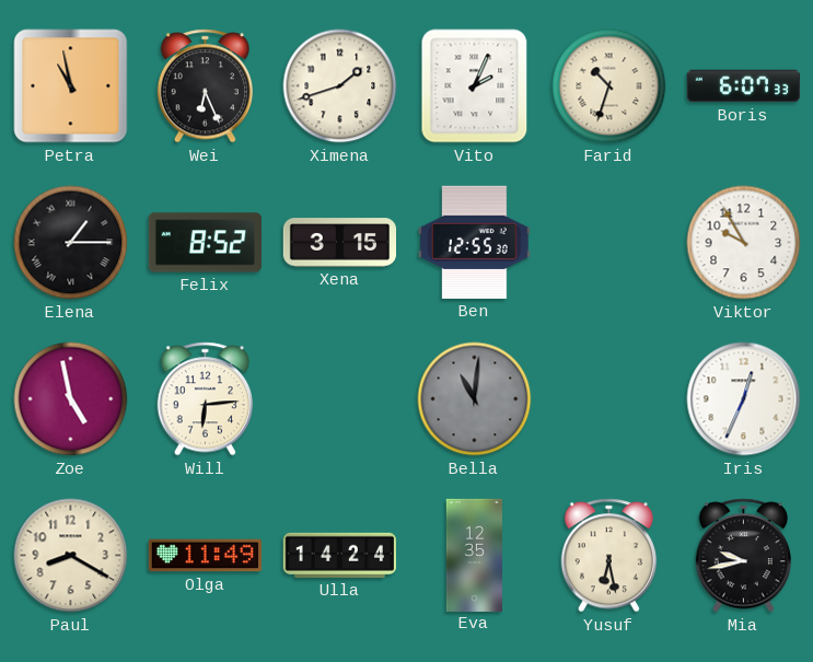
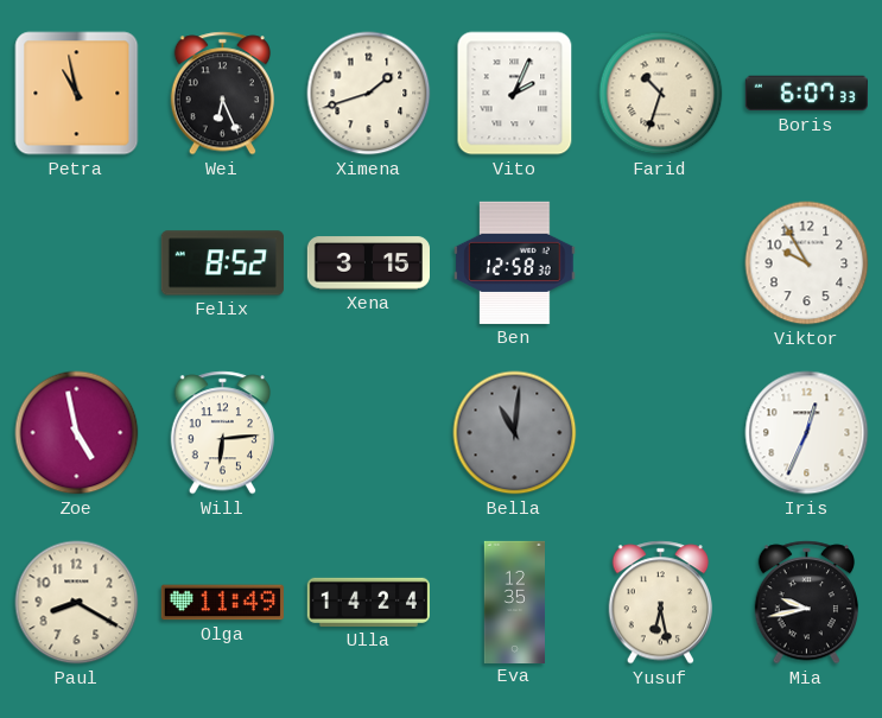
Elena: 1:15 -> none
Ben: 12:55 -> 12:58
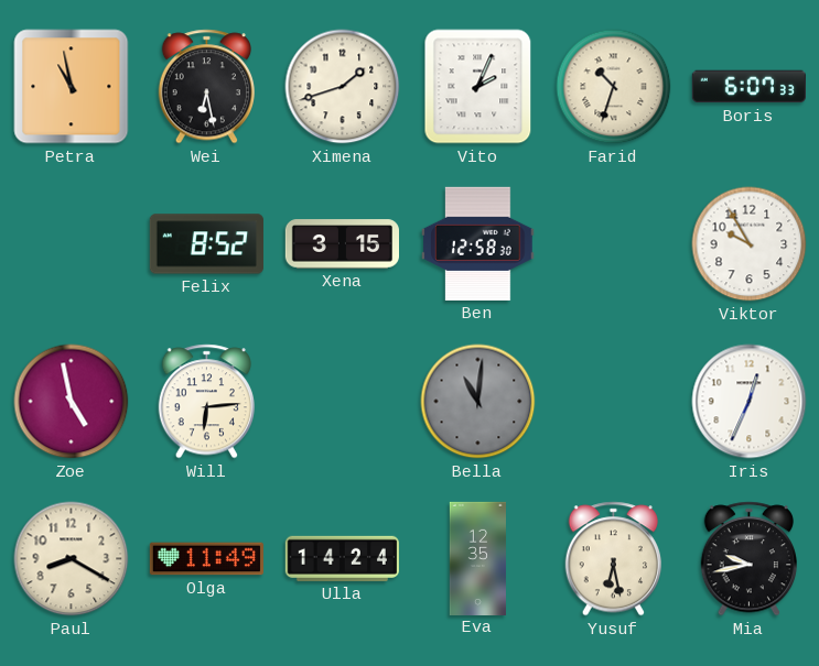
Wei: 6:26 -> 6:28
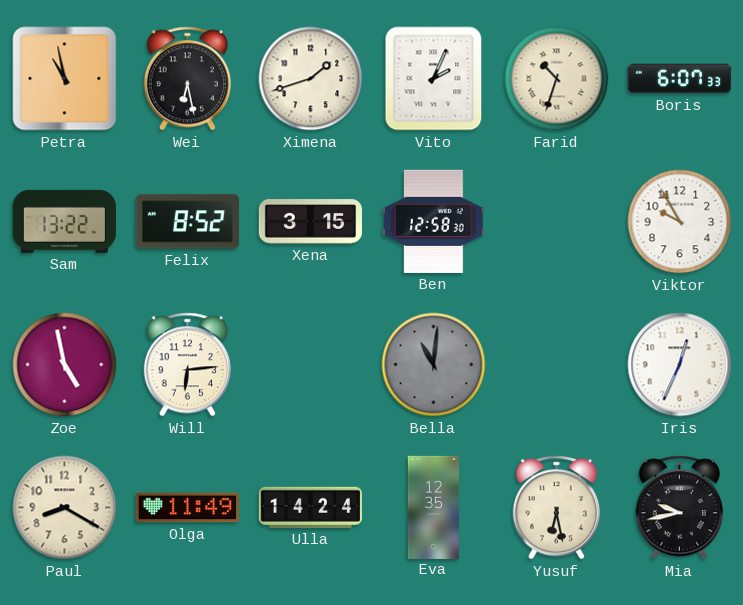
Sam: none -> 13:22
